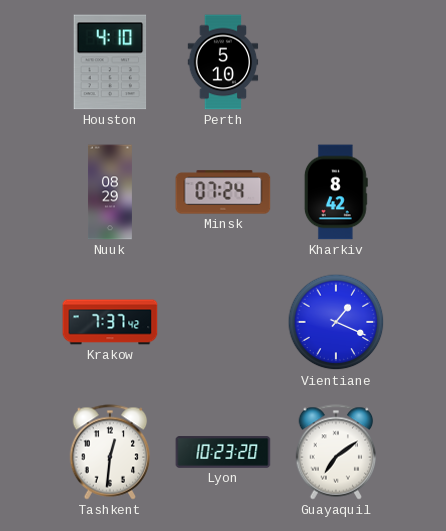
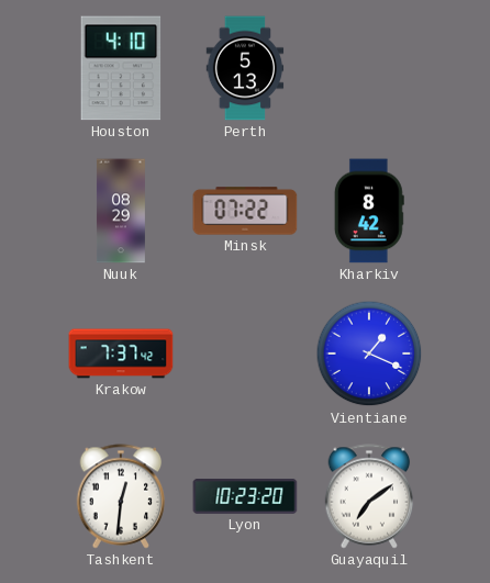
Perth: 5:10 -> 5:13
Minsk: 07:24 -> 07:22
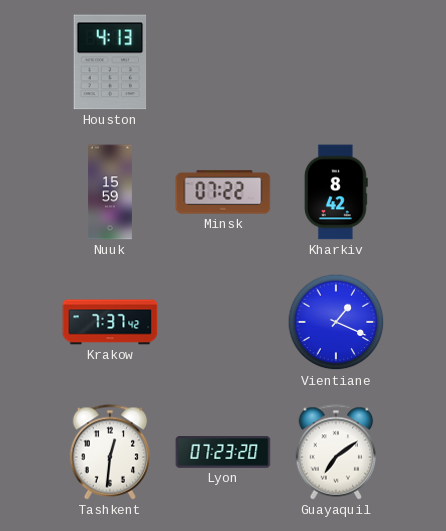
Houston: 4:10 -> 4:13
Perth: 5:13 -> none
Nuuk: 08:29 -> 15:59
Lyon: 10:23 -> 07:23
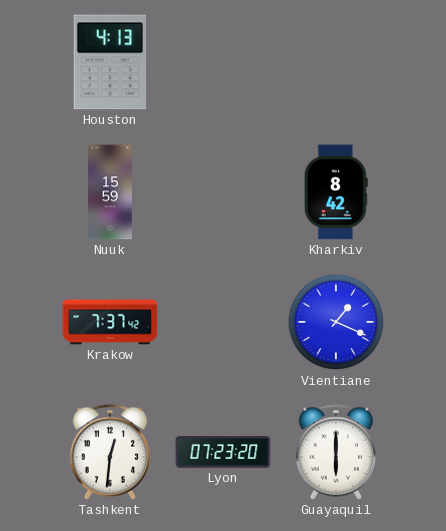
Minsk: 07:22 -> none
Guayaquil: 7:09 -> 6:00
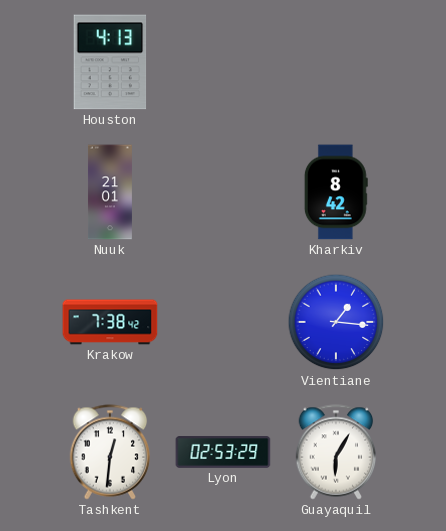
Nuuk: 15:59 -> 21:01
Krakow: 7:37 -> 7:38
Vientiane: 1:19 -> 1:16
Lyon: 07:23 -> 02:53
Guayaquil: 6:00 -> 6:05
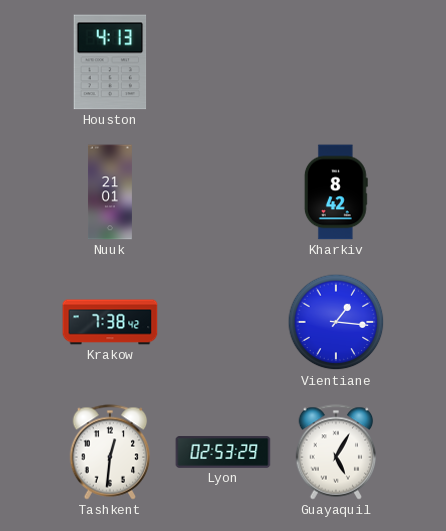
Guayaquil: 6:05 -> 5:05
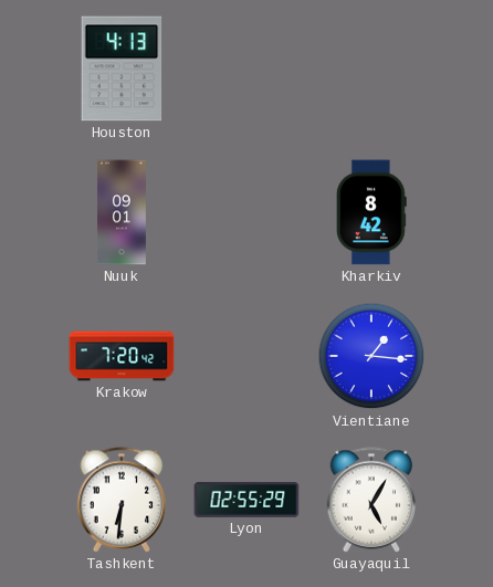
Nuuk: 21:01 -> 09:01
Krakow: 7:38 -> 7:20
Tashkent: 12:31 -> 6:31
Lyon: 02:53 -> 02:55
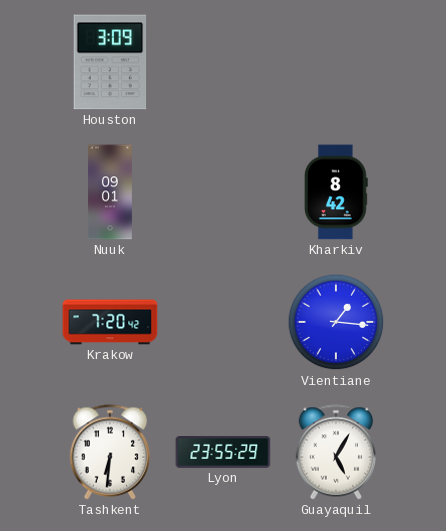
Houston: 4:13 -> 3:09
Lyon: 02:55 -> 23:55
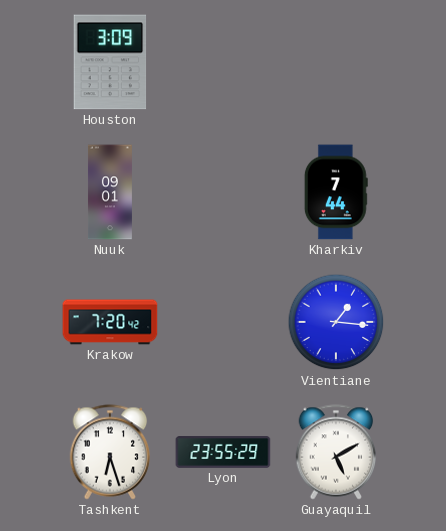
Kharkiv: 8:42 -> 7:44
Tashkent: 6:31 -> 6:27
Guayaquil: 5:05 -> 5:10
